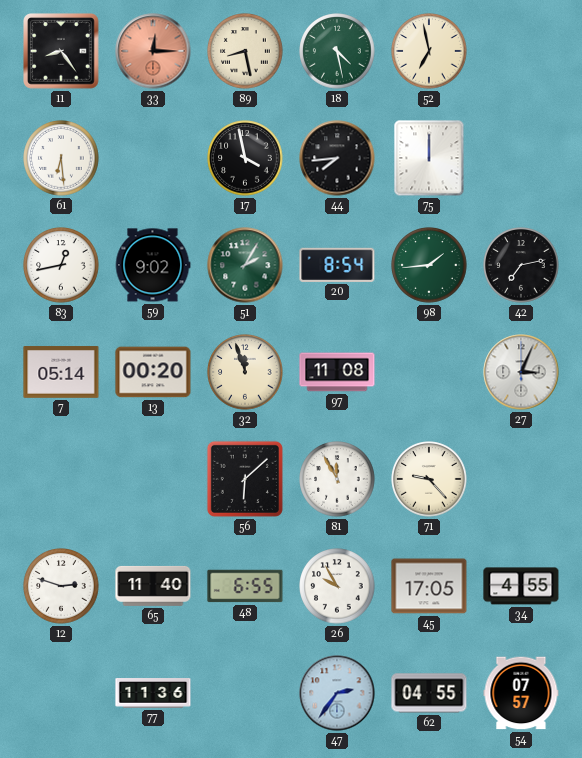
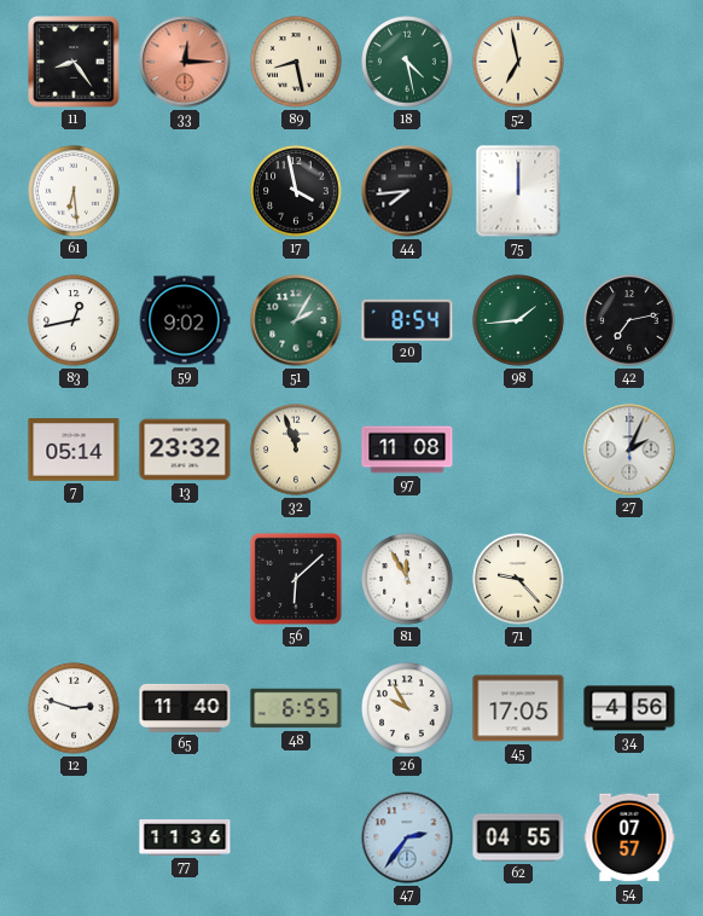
13: 00:20 -> 23:32
27: 3:04 -> 2:04
34: 4:55 -> 4:56
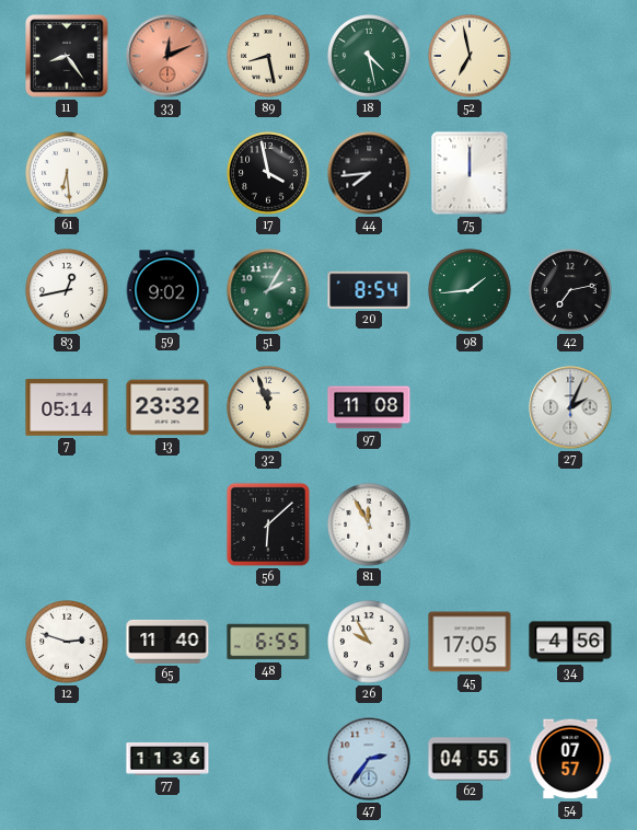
33: 12:15 -> 12:11
71: 9:23 -> none
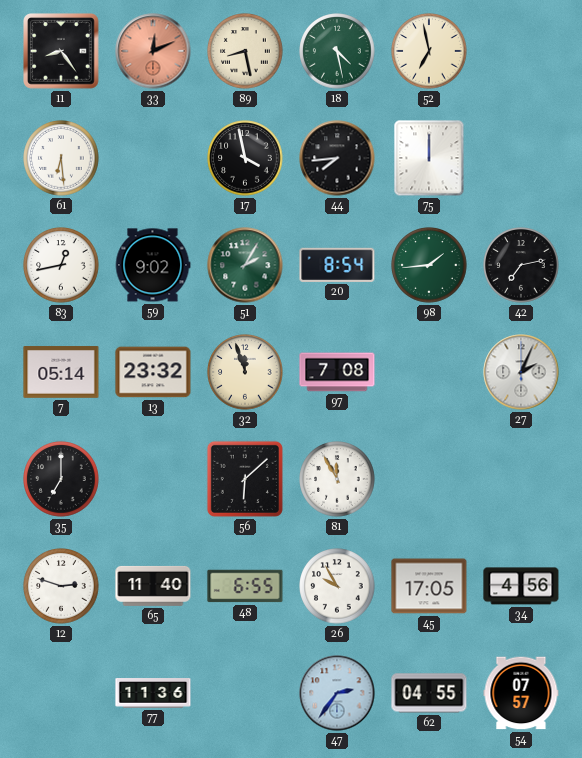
97: 11:08 -> 7:08
35: none -> 7:00
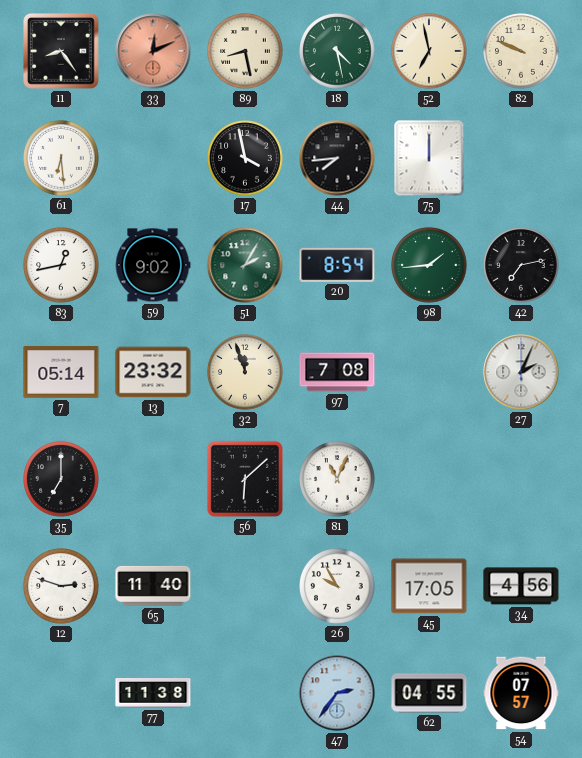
82: none -> 9:49
81: 11:55 -> 11:04
48: 6:55 -> none
77: 11:36 -> 11:38
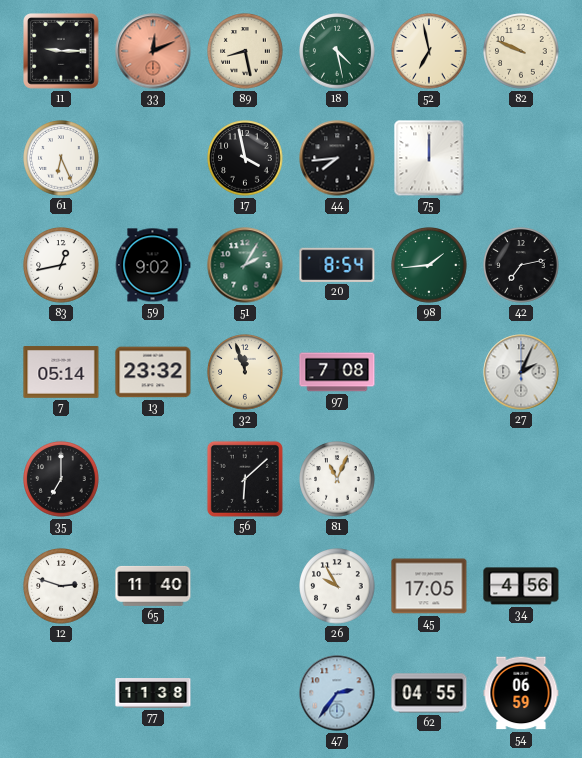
11: 8:24 -> 9:15
61: 6:29 -> 6:26
54: 07:57 -> 06:59
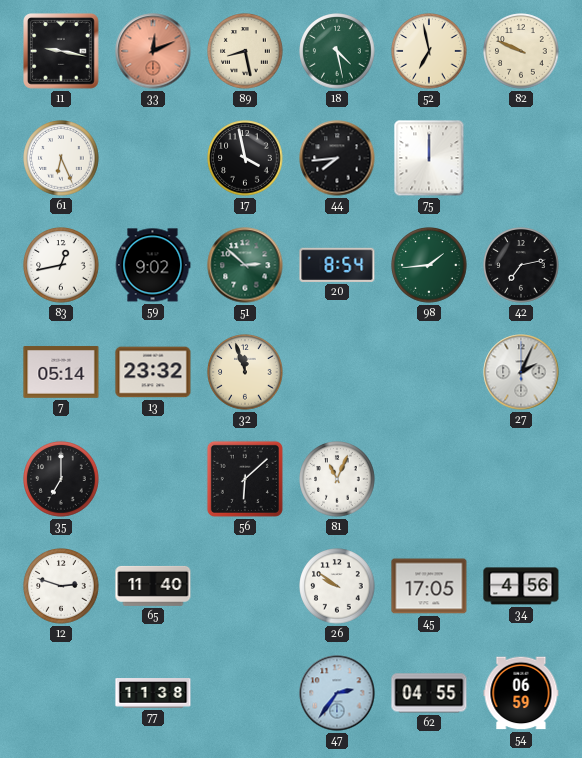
11: 9:15 -> 9:17
51: 2:05 -> 2:52
97: 7:08 -> none
26: 9:55 -> 9:51
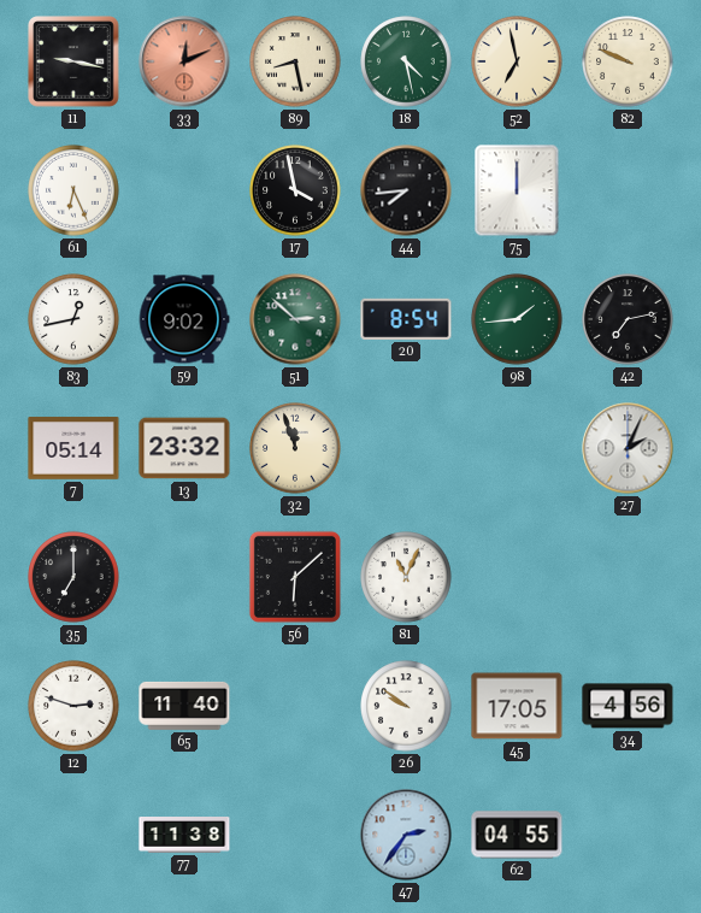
54: 06:59 -> none
